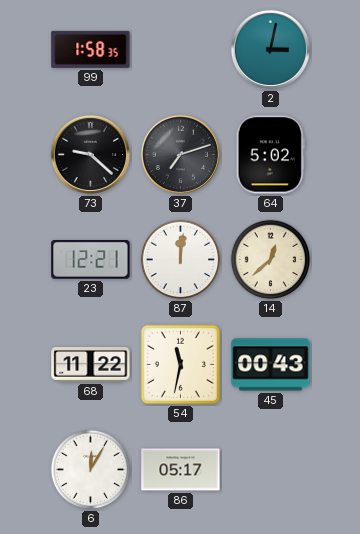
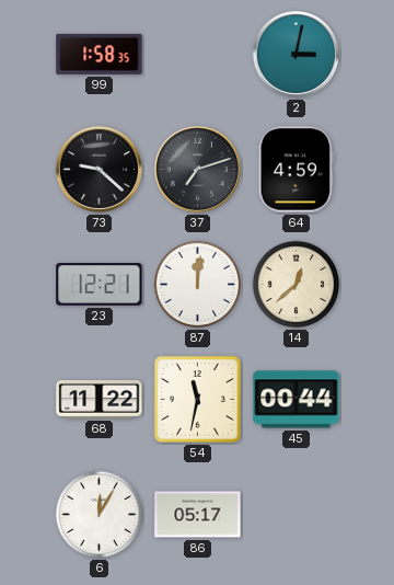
64: 5:02 -> 4:59
45: 00:43 -> 00:44
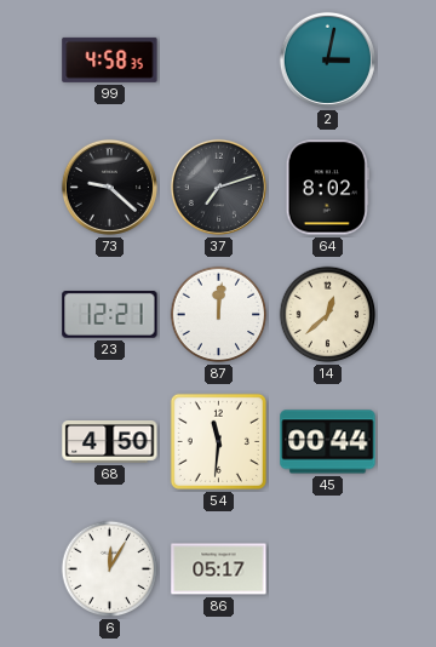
99: 1:58 -> 4:58
64: 4:59 -> 8:02
68: 11:22 -> 4:50
54: 11:32 -> 11:31
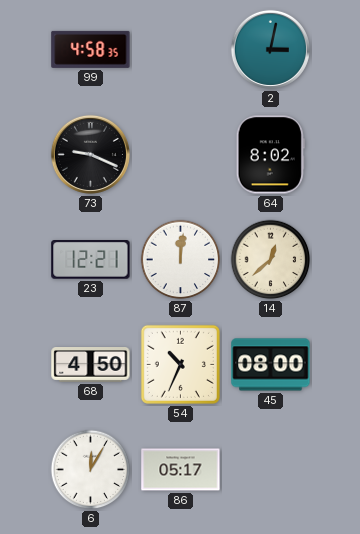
73: 9:22 -> 9:19
37: 7:12 -> none
54: 11:31 -> 10:34
45: 00:44 -> 08:00
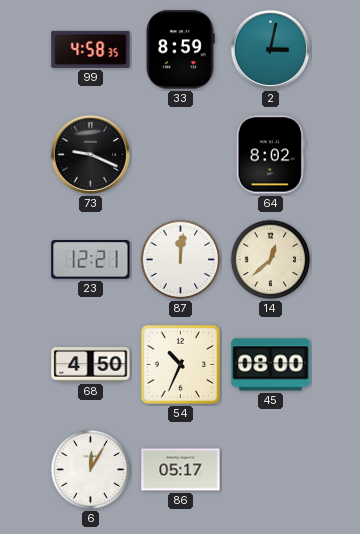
33: none -> 8:59
